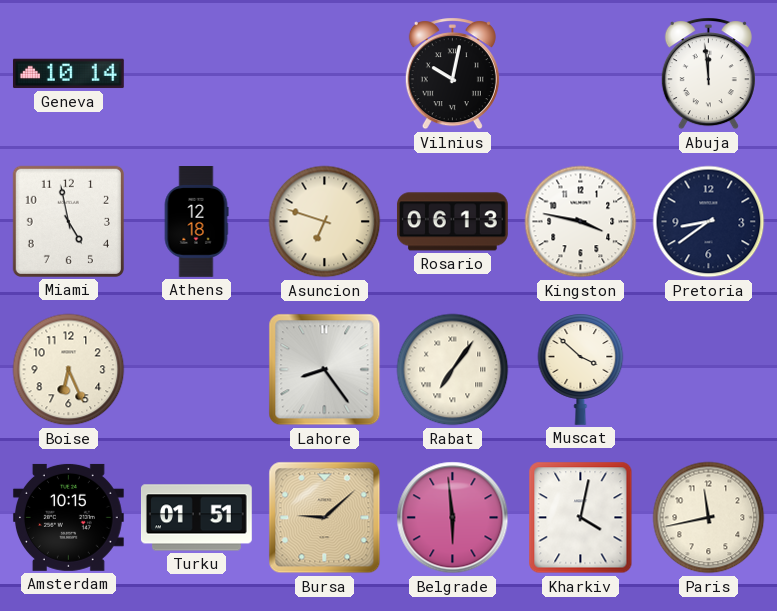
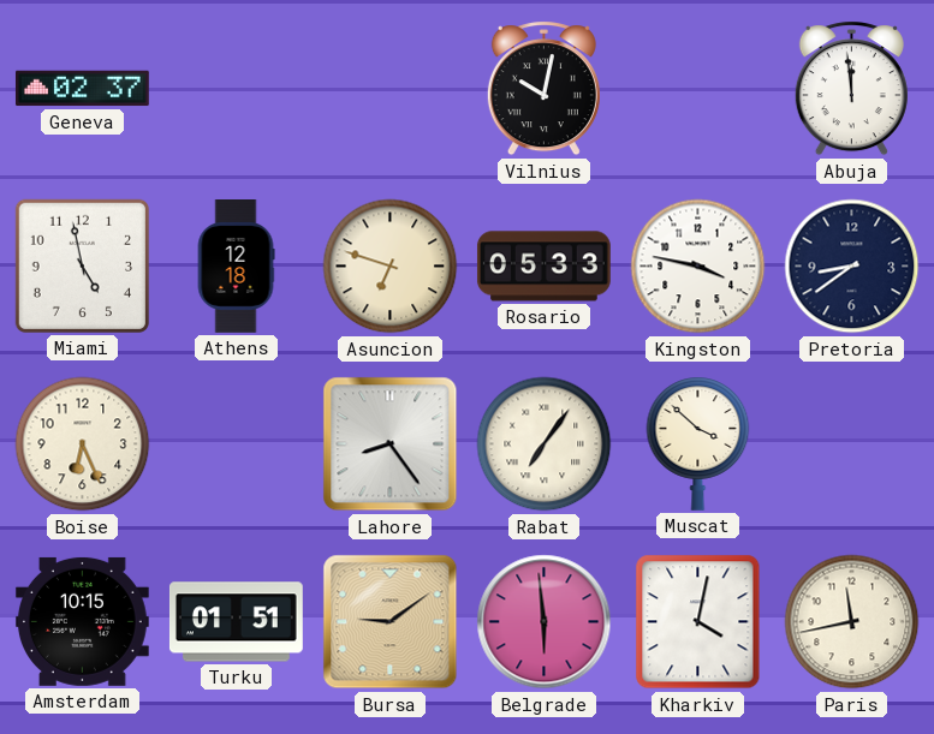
Geneva: 10:14 -> 02:37
Rosario: 06:13 -> 05:33
Bursa: 9:08 -> 9:09
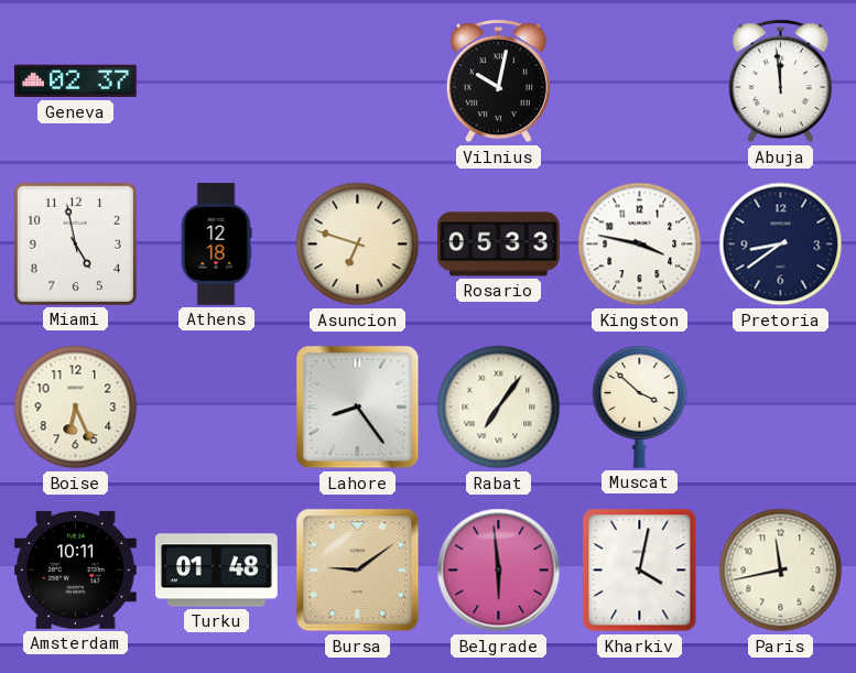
Amsterdam: 10:15 -> 10:11
Turku: 01:51 -> 01:48
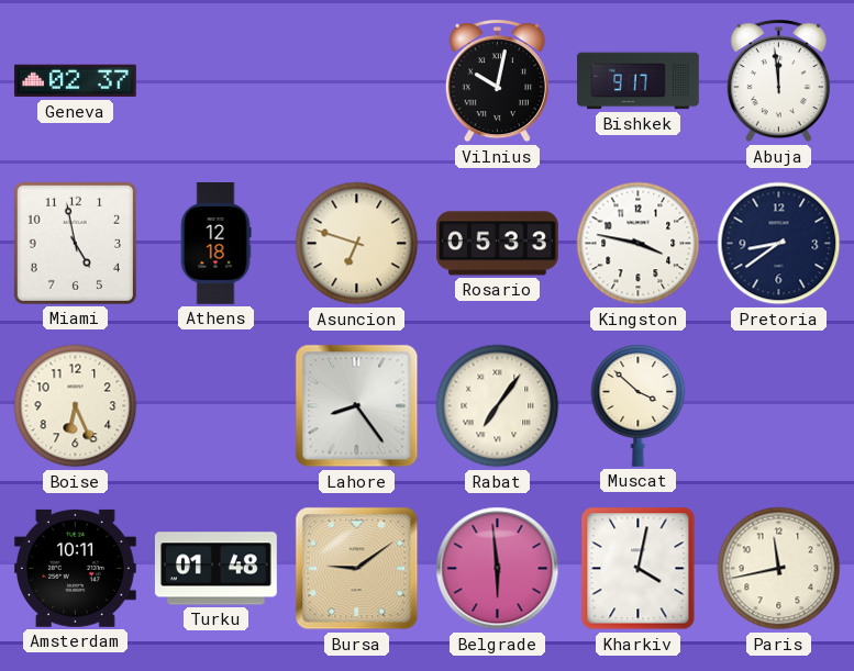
Bishkek: none -> 9:17
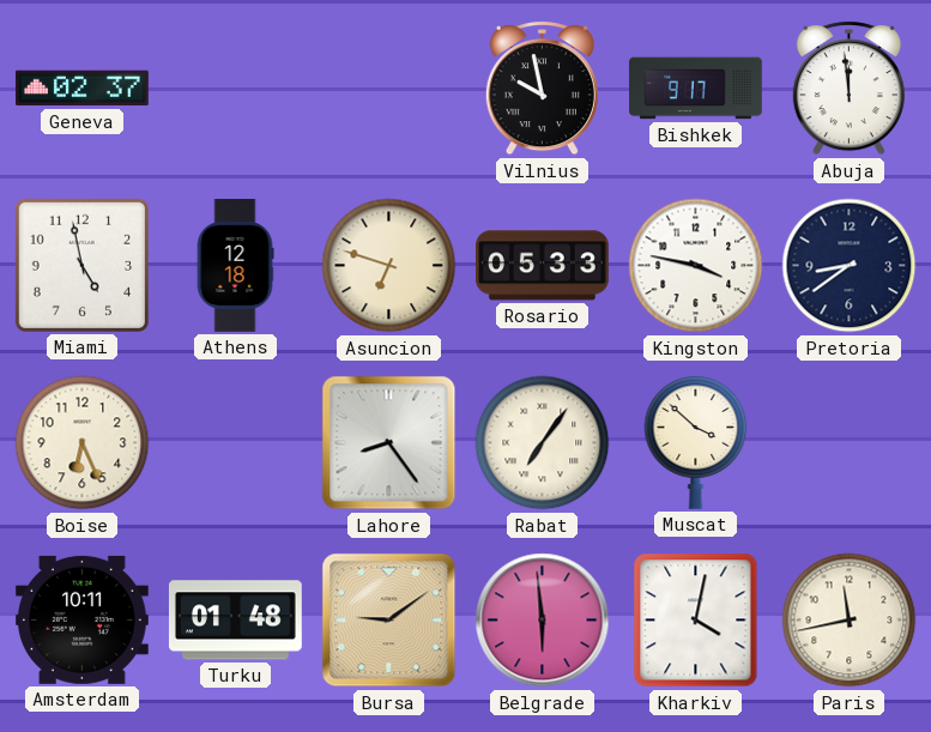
Vilnius: 10:02 -> 9:58
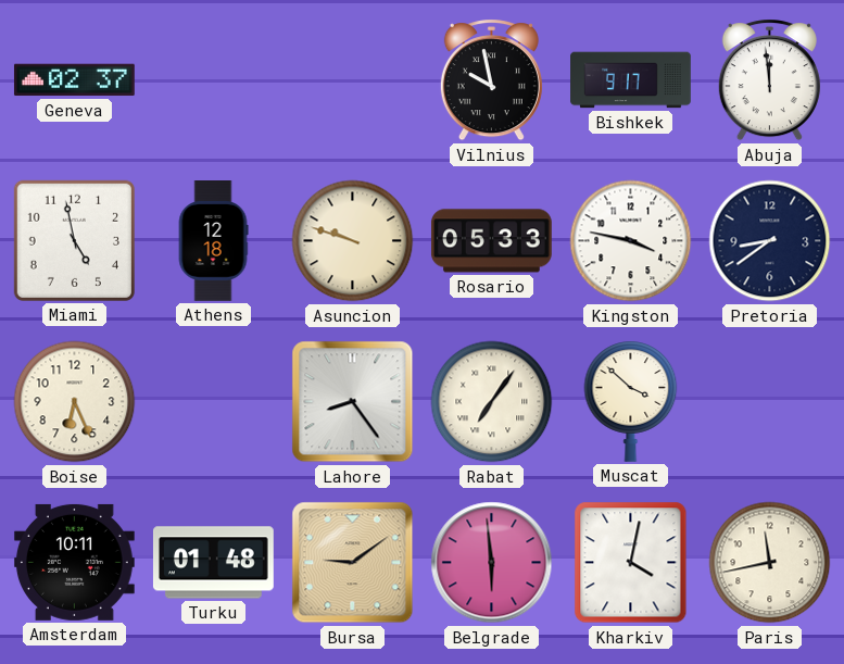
Asuncion: 6:48 -> 9:48
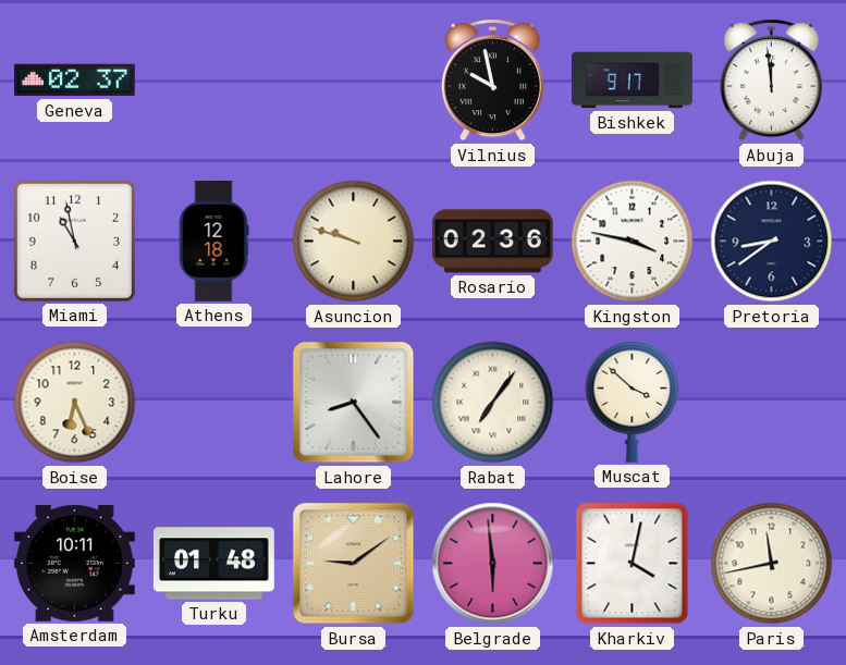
Miami: 4:58 -> 10:58
Rosario: 05:33 -> 02:36
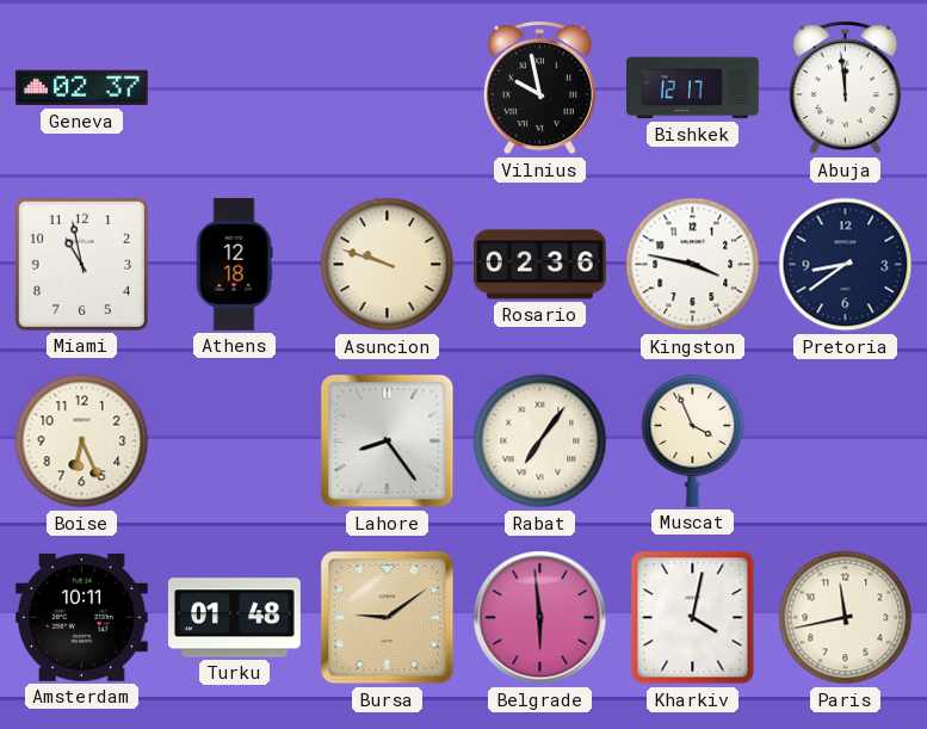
Bishkek: 9:17 -> 12:17
Muscat: 3:52 -> 3:56
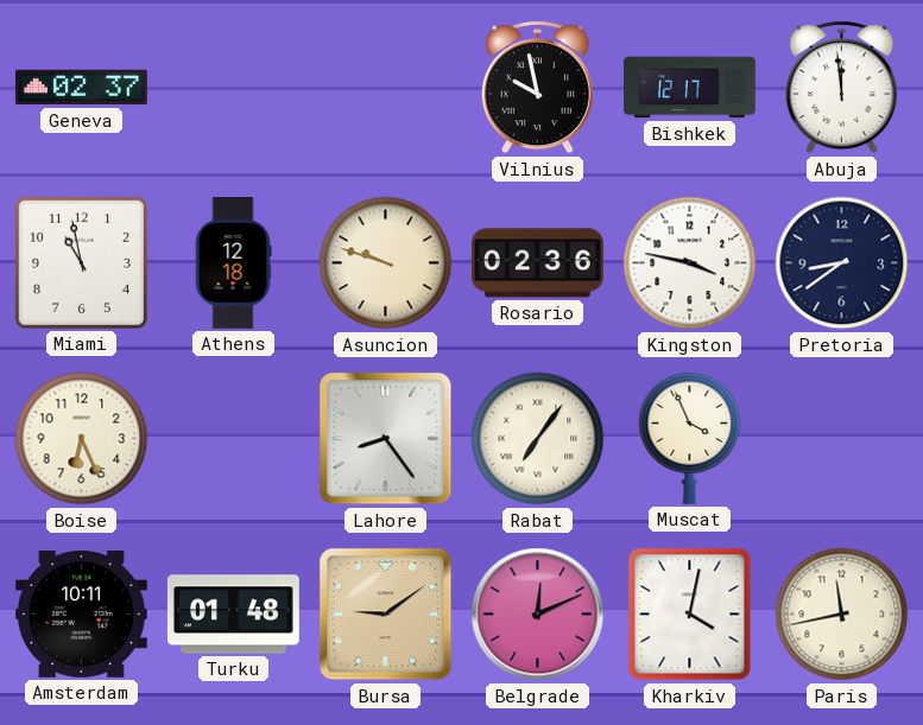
Belgrade: 5:59 -> 12:11
